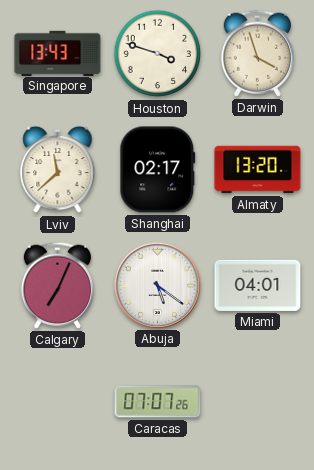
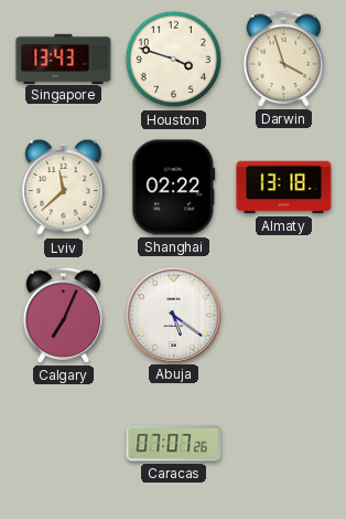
Shanghai: 02:17 -> 02:22
Almaty: 13:20 -> 13:18
Miami: 04:01 -> none
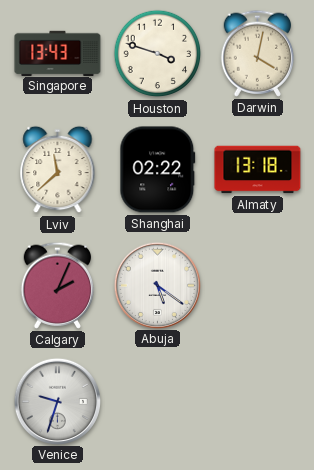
Darwin: 3:57 -> 4:02
Calgary: 7:04 -> 2:04
Venice: none -> 9:33
Caracas: 07:07 -> none
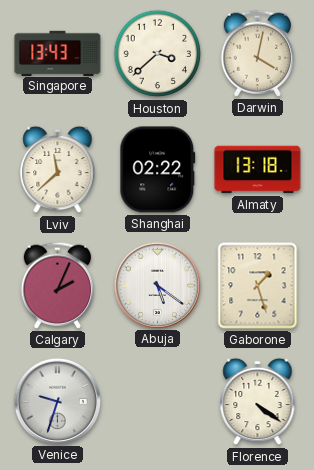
Houston: 3:48 -> 3:38
Gaborone: none -> 1:27
Florence: none -> 4:21
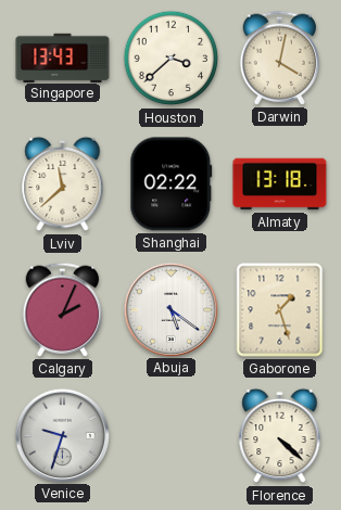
Florence: 4:21 -> 4:22
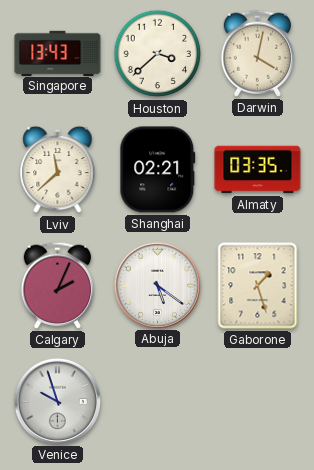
Shanghai: 02:22 -> 02:21
Almaty: 13:18 -> 03:35
Venice: 9:33 -> 9:57
Florence: 4:22 -> none
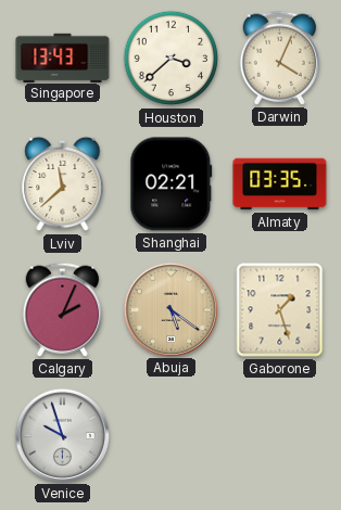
Darwin: 4:02 -> 4:04
Abuja dial: white -> champagne
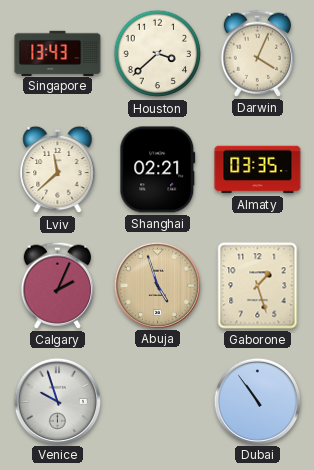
Abuja: 5:21 -> 4:57
Dubai: none -> 10:54
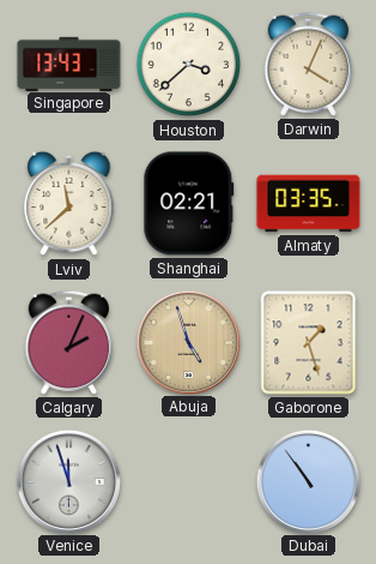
Venice: 9:57 -> 11:57
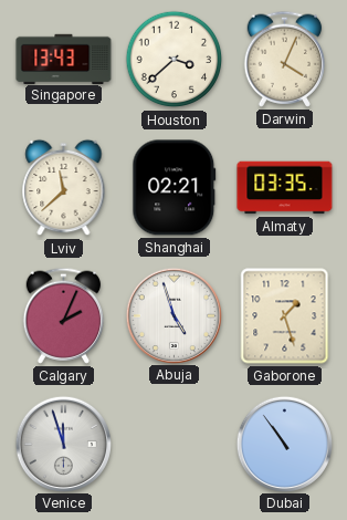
Abuja dial: champagne -> white
